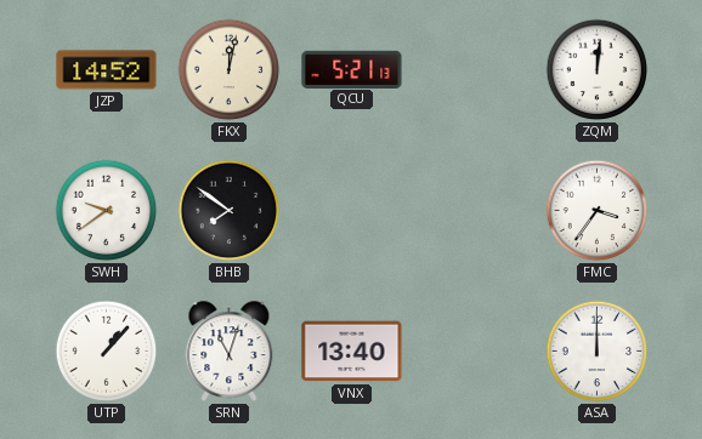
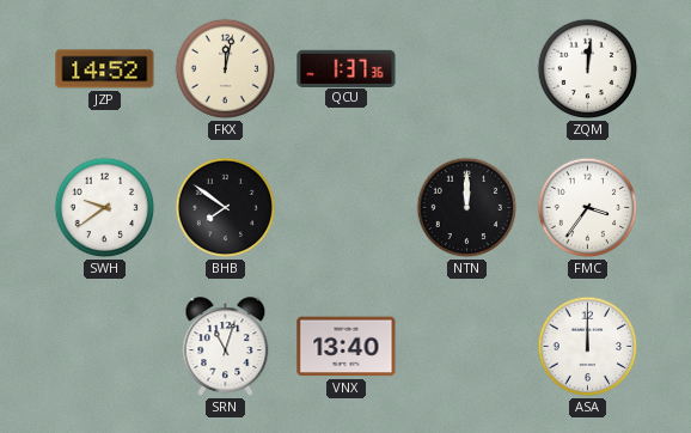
QCU: 5:21 -> 1:37
NTN: none -> 12:00
UTP: 1:07 -> none
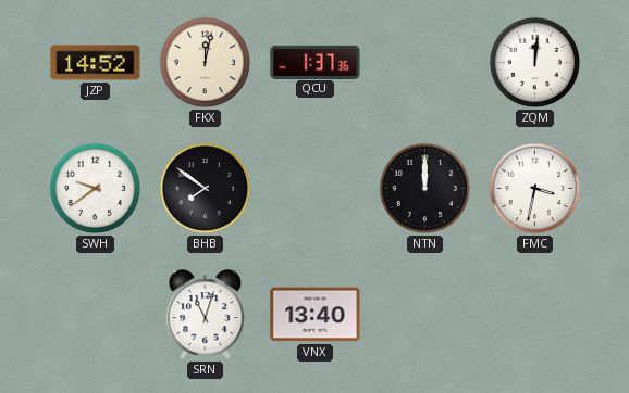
FMC: 3:36 -> 3:32
ASA: 12:00 -> none
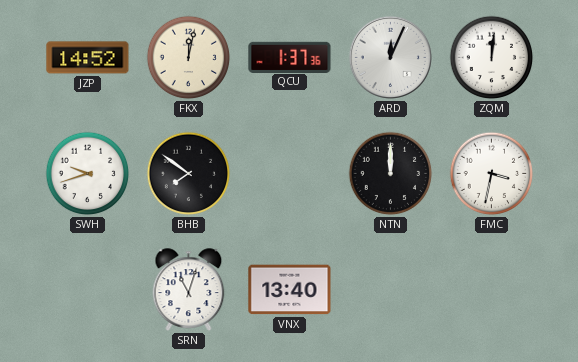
ARD: none -> 12:04
SWH: 9:39 -> 9:42
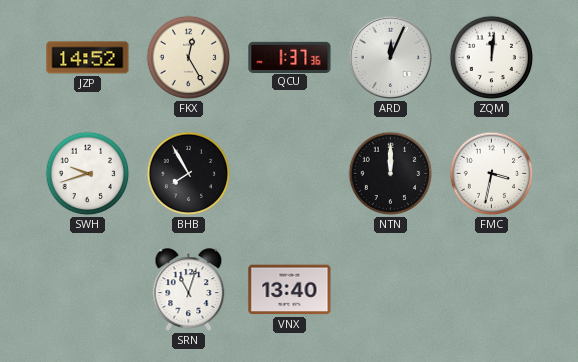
FKX: 12:02 -> 12:25
BHB: 7:51 -> 7:55
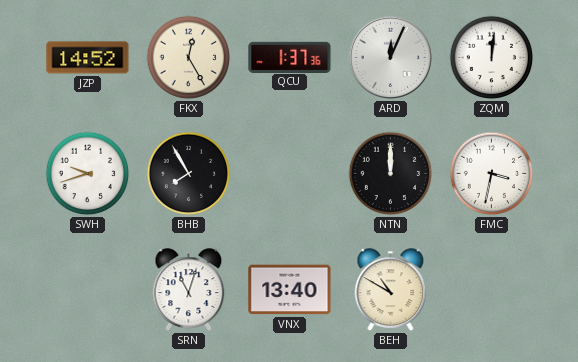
BEH: none -> 10:50
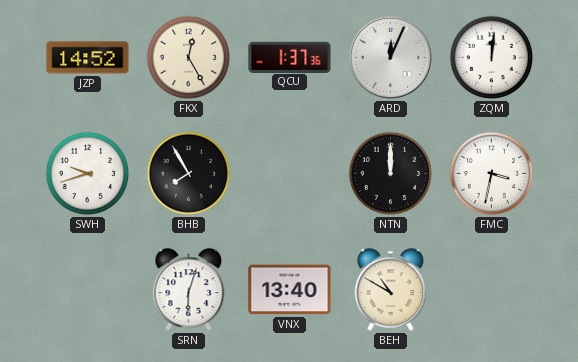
SRN: 11:03 -> 6:03
